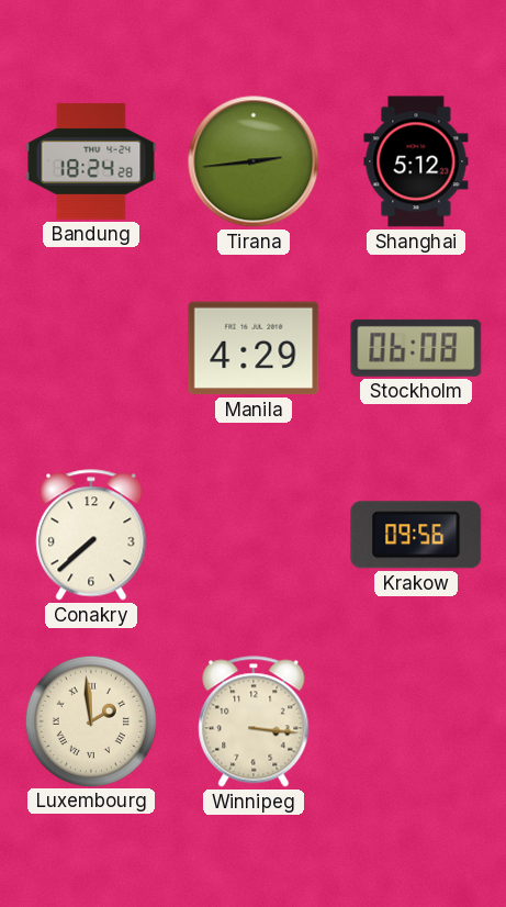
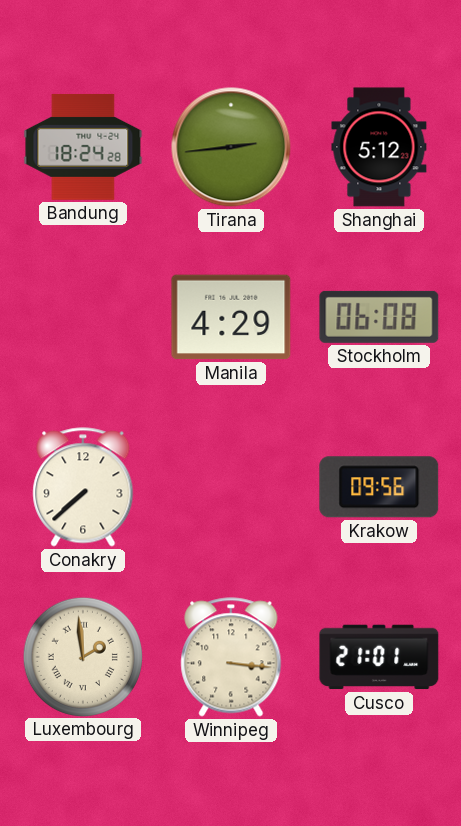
Cusco: none -> 21:01
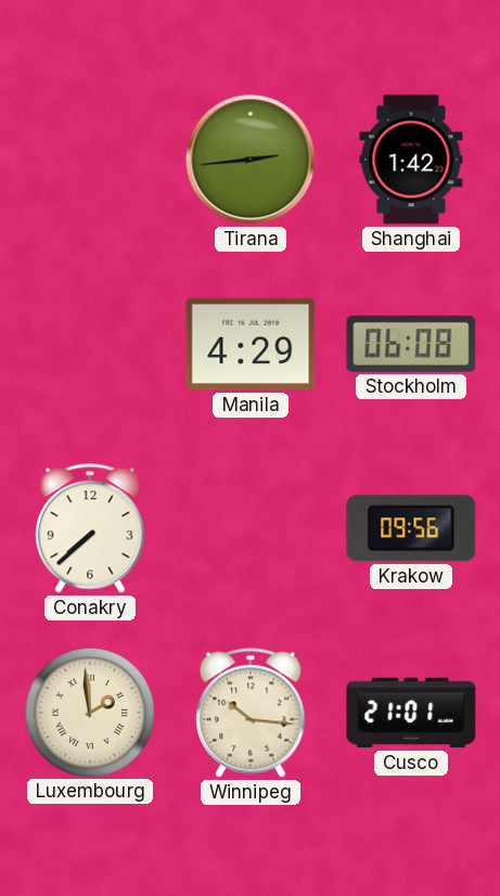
Bandung: 18:24 -> none
Shanghai: 5:12 -> 1:42
Winnipeg: 3:16 -> 10:16
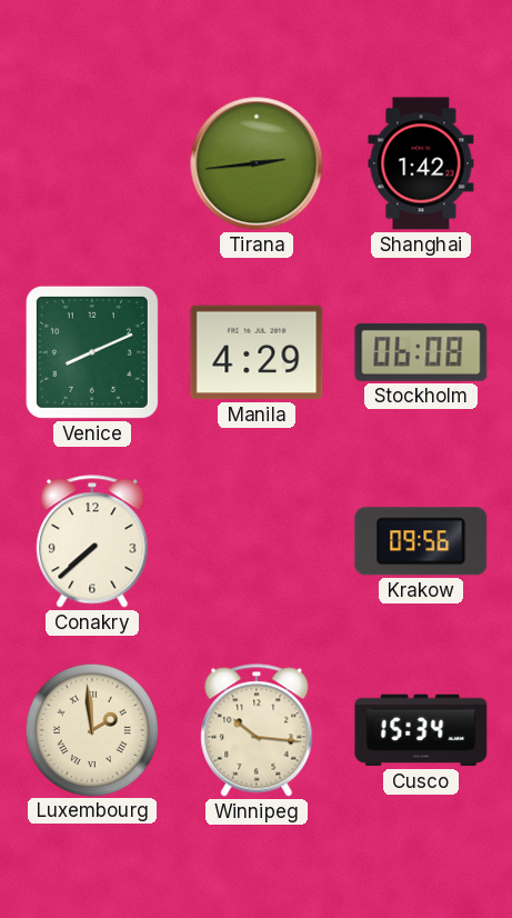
Venice: none -> 8:11
Cusco: 21:01 -> 15:34
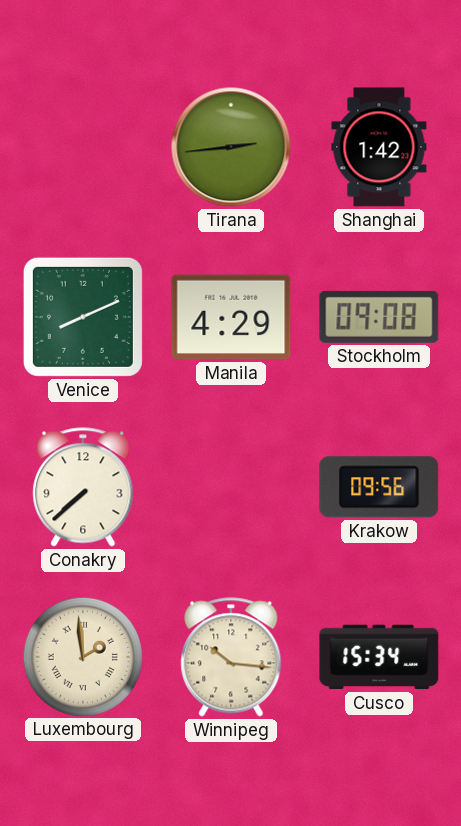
Stockholm: 06:08 -> 09:08
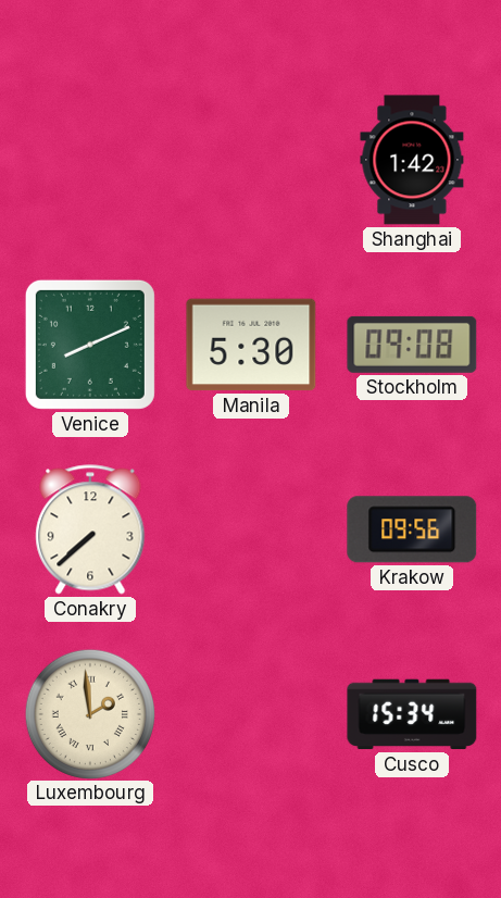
Tirana: 2:44 -> none
Manila: 4:29 -> 5:30
Winnipeg: 10:16 -> none
